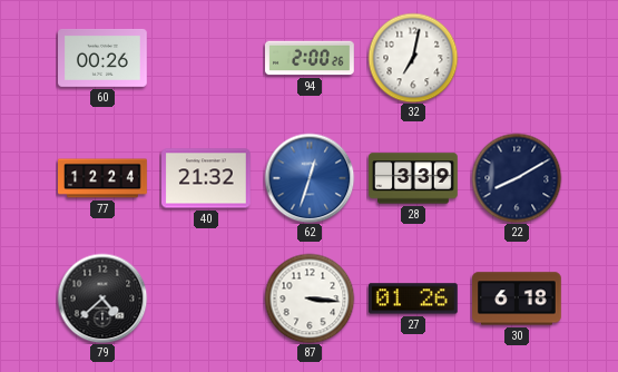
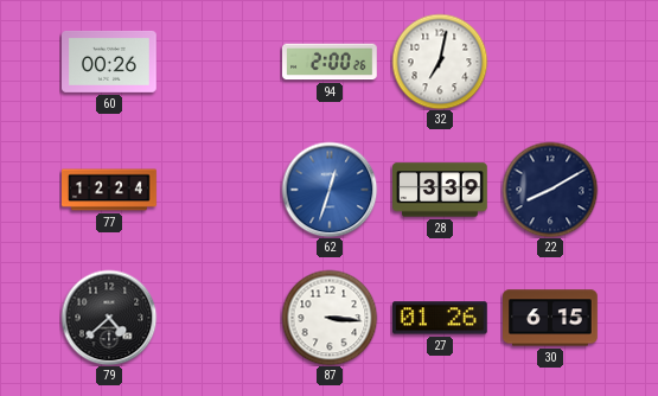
40: 21:32 -> none
30: 6:18 -> 6:15
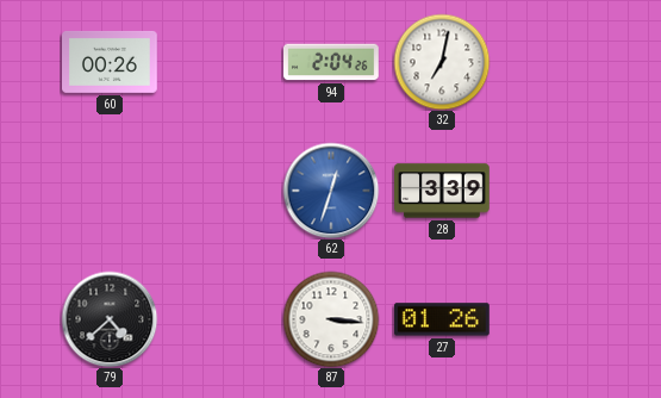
94: 2:00 -> 2:04
77: 12:24 -> none
22: 8:10 -> none
30: 6:15 -> none
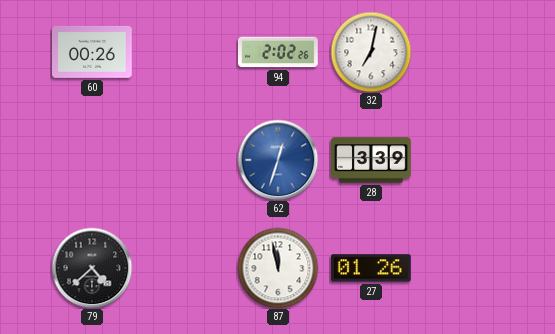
94: 2:04 -> 2:02
87: 3:16 -> 11:58
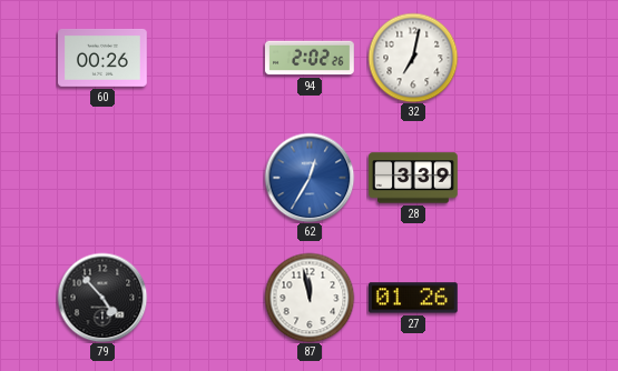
62: 12:33 -> 12:35
79: 4:38 -> 4:53
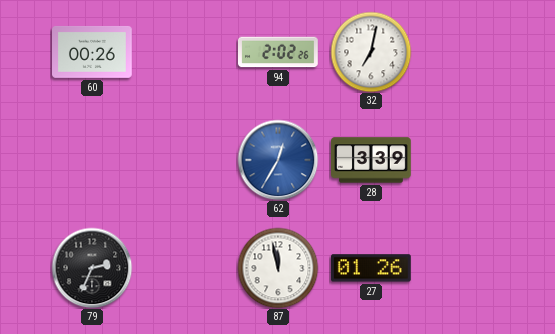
79: 4:53 -> 2:34
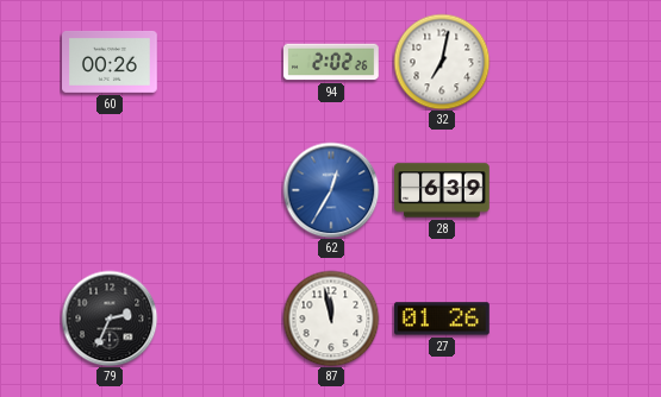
28: 3:39 -> 6:39
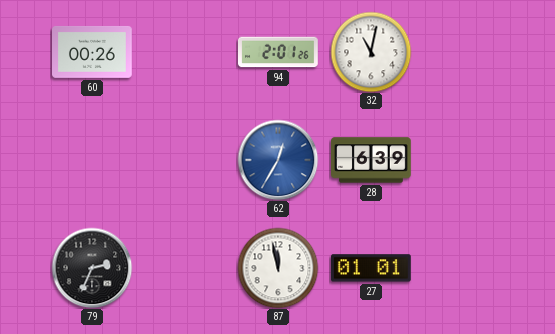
94: 2:02 -> 2:01
32: 7:02 -> 11:02
27: 01:26 -> 01:01
